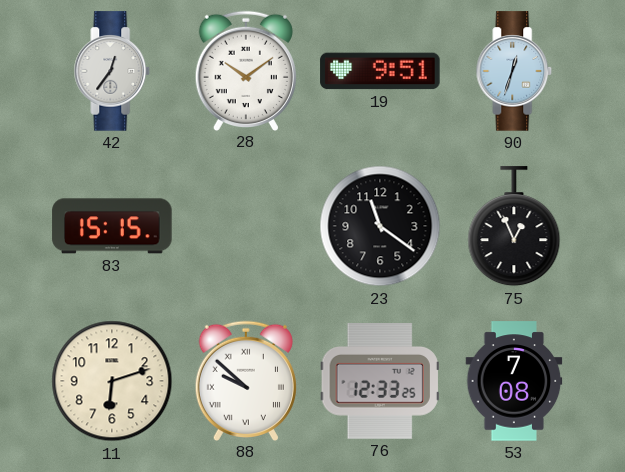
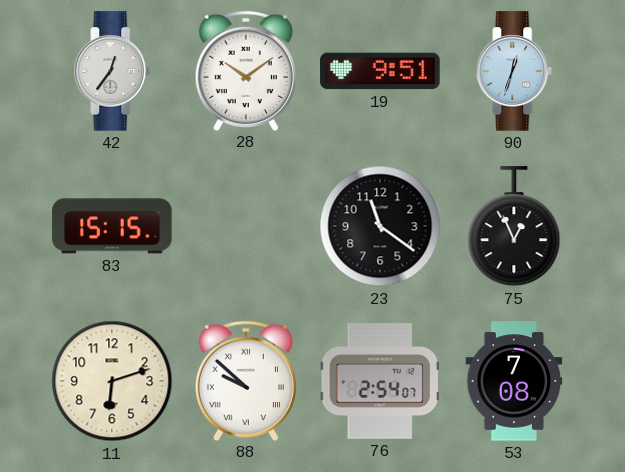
76: 12:33 -> 2:54
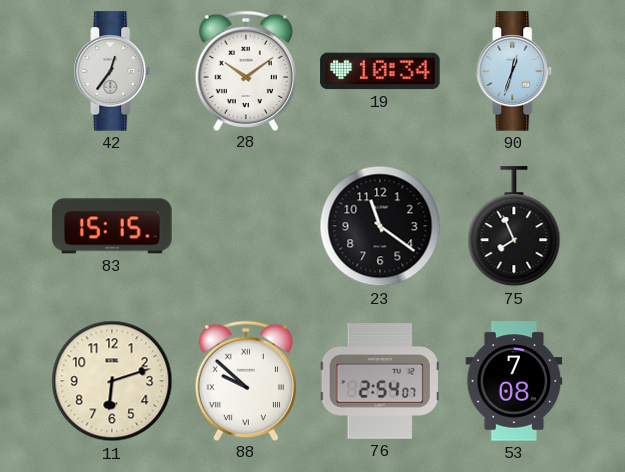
19: 9:51 -> 10:34
75: 12:56 -> 7:56
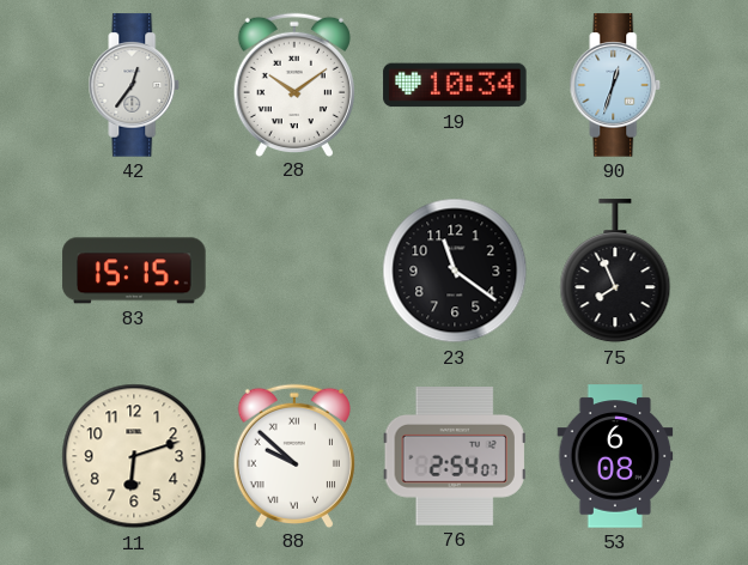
53: 7:08 -> 6:08
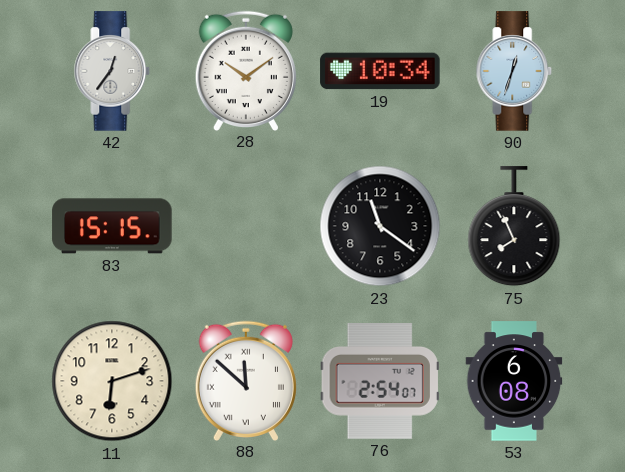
88: 9:52 -> 11:52
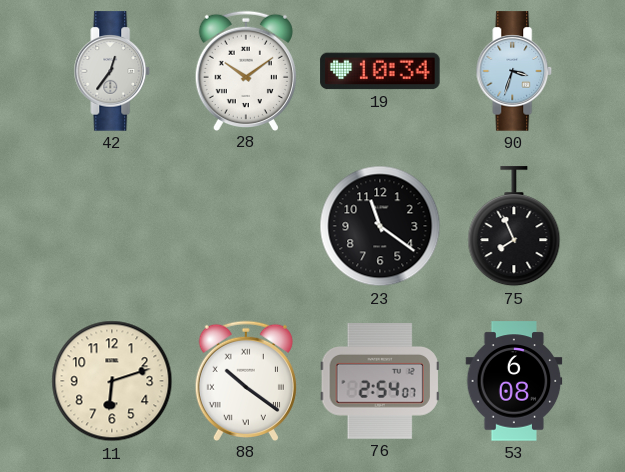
90: 12:33 -> 3:33
83: 15:15 -> none
88: 11:52 -> 10:21
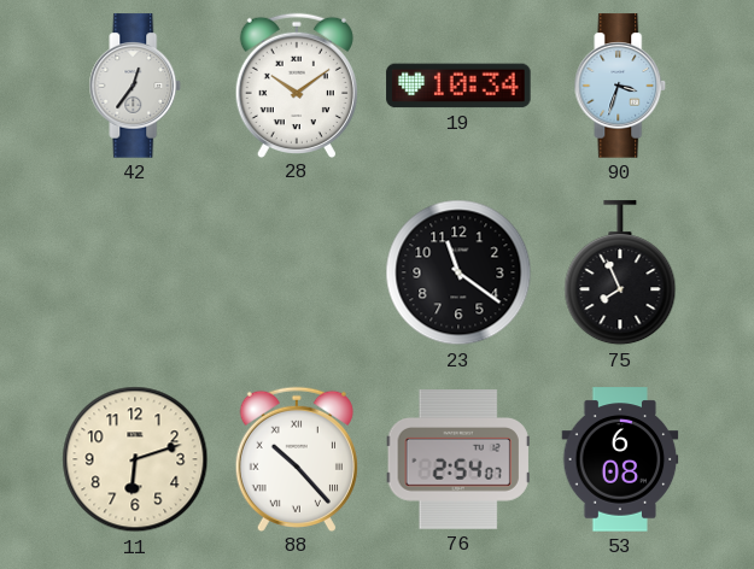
88: 10:21 -> 10:23
